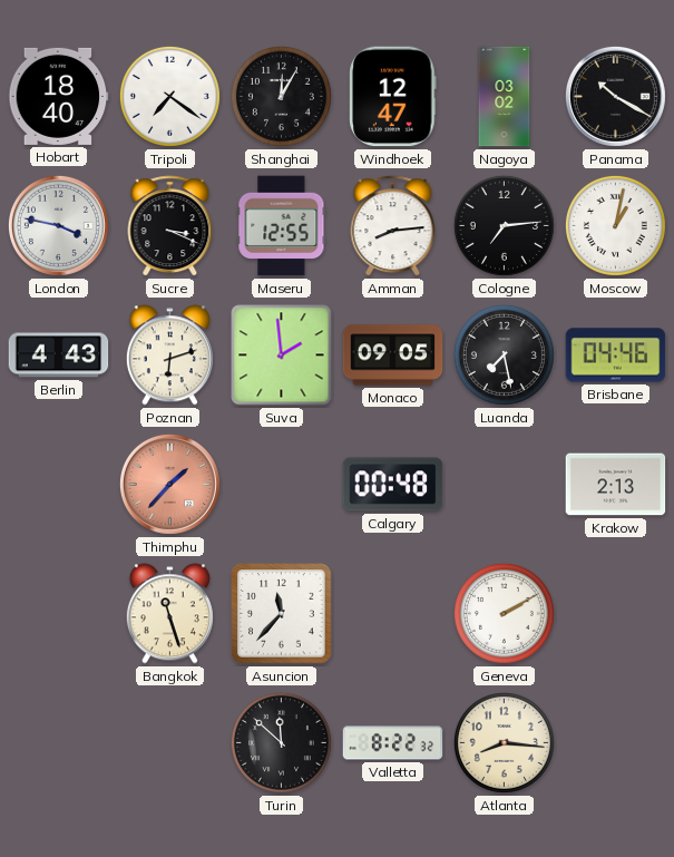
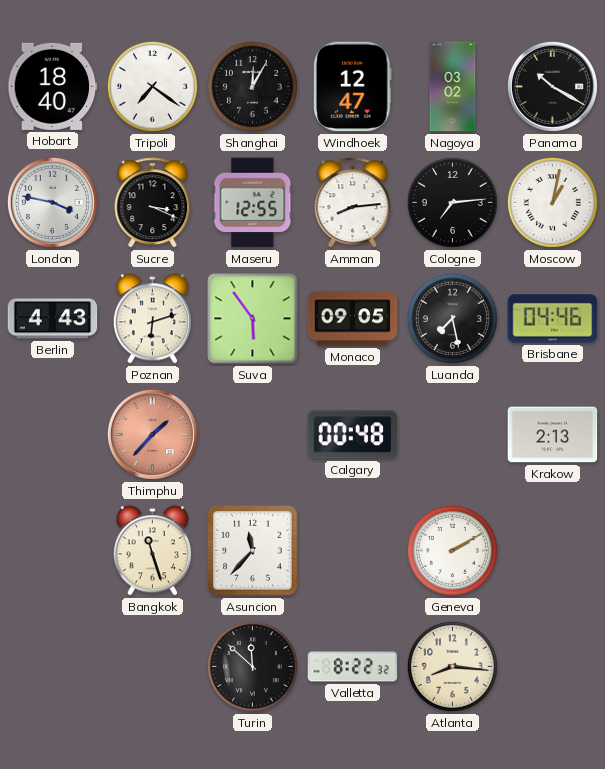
Suva: 1:59 -> 5:54
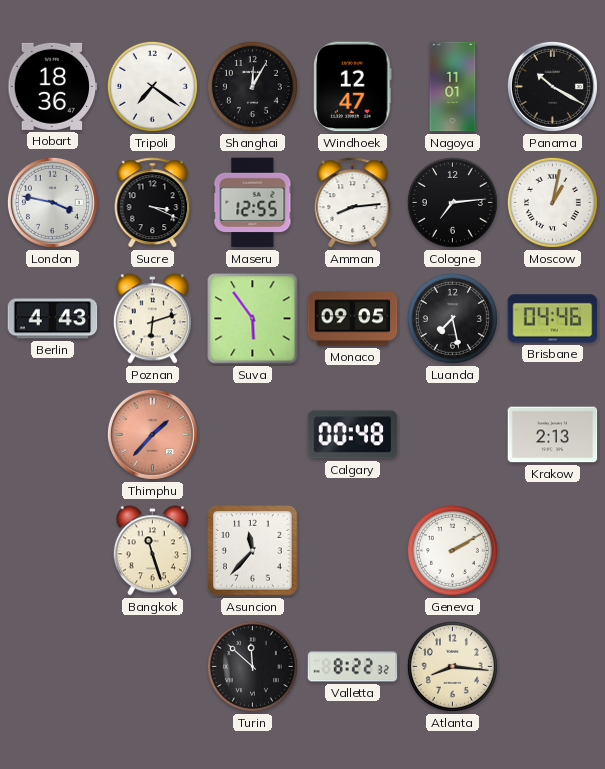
Hobart: 18:40 -> 18:36
Nagoya: 03:02 -> 11:01
